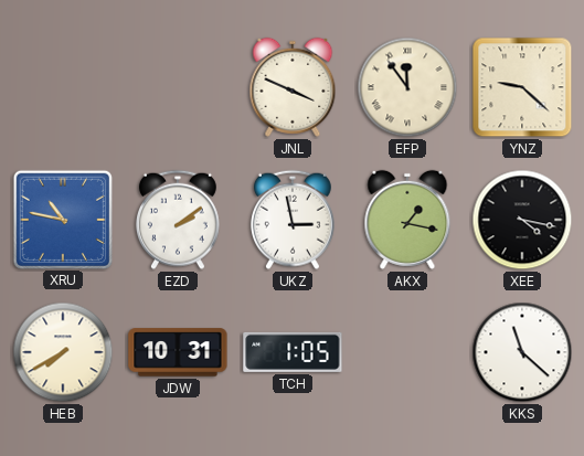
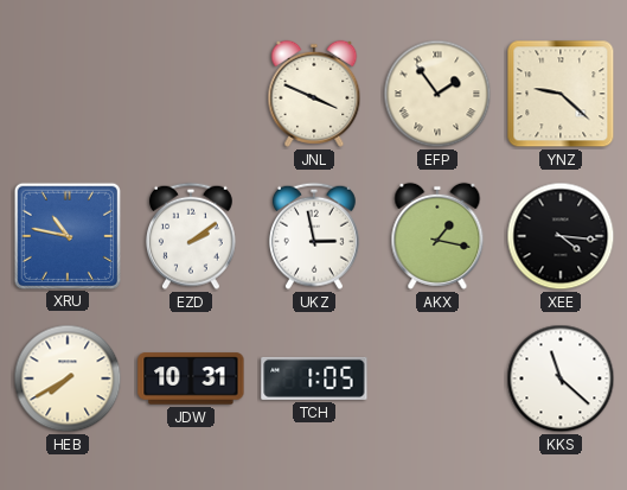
EFP: 11:54 -> 1:54
XEE: 4:17 -> 4:16
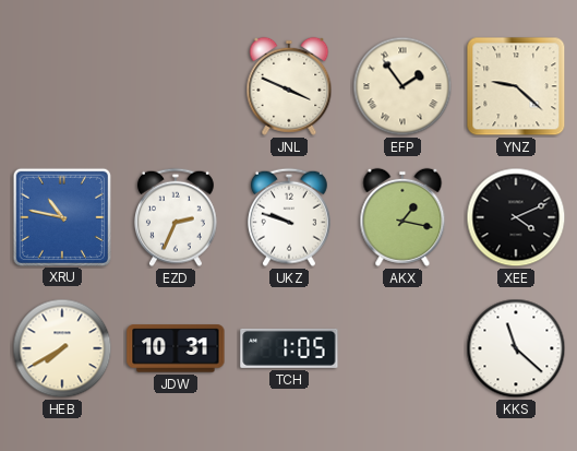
EZD: 2:09 -> 2:34
UKZ: 2:58 -> 9:48
XEE: 4:16 -> 4:11
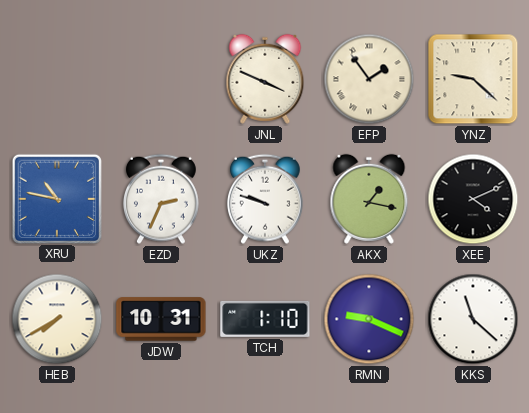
TCH: 1:05 -> 1:10
RMN: none -> 9:19
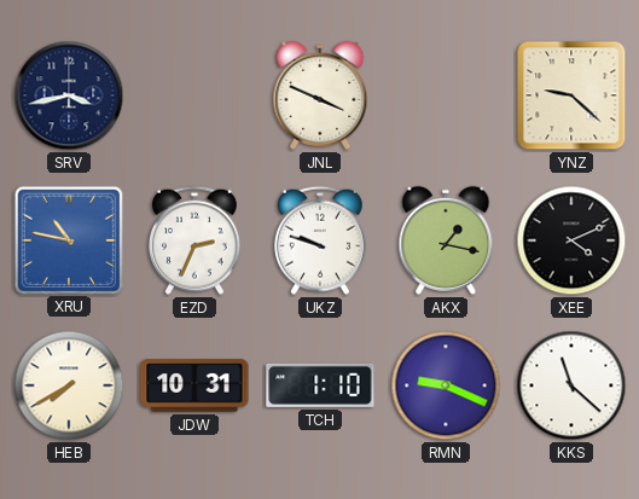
SRV: none -> 3:43
EFP: 1:54 -> none
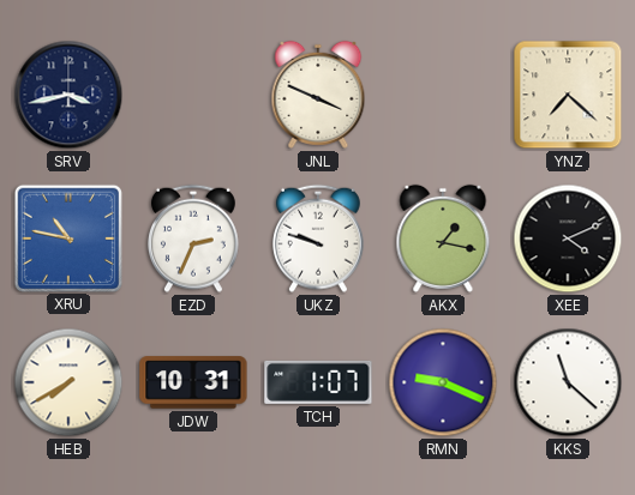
YNZ: 9:22 -> 7:22
TCH: 1:10 -> 1:07
